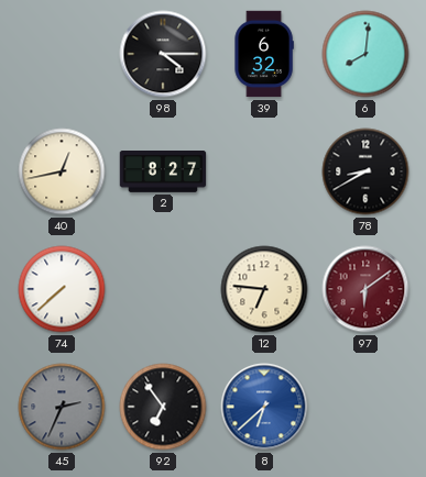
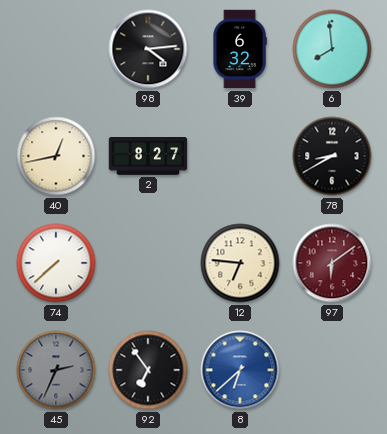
98: 4:15 -> 4:14
6: 8:01 -> 7:59
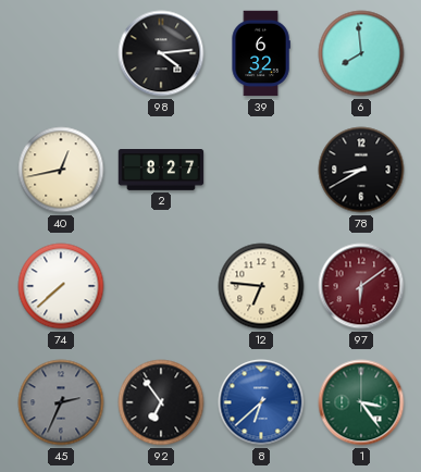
1: none -> 3:24
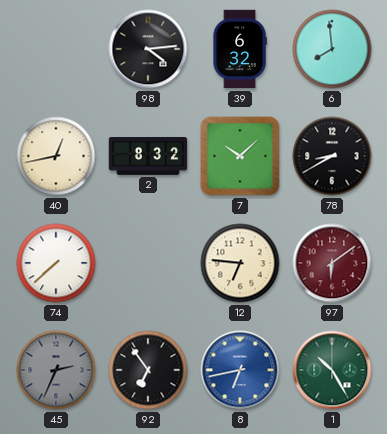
2: 8:27 -> 8:32
7: none -> 10:08
8: 6:38 -> 6:43
1: 3:24 -> 10:25
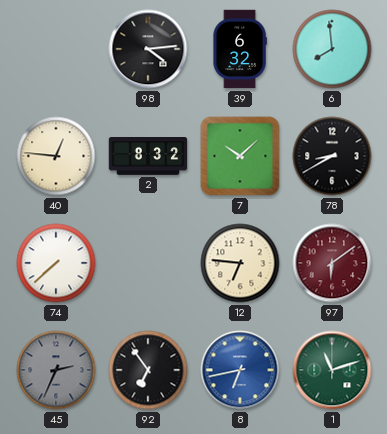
40: 12:43 -> 12:46
1: 10:25 -> 11:12
